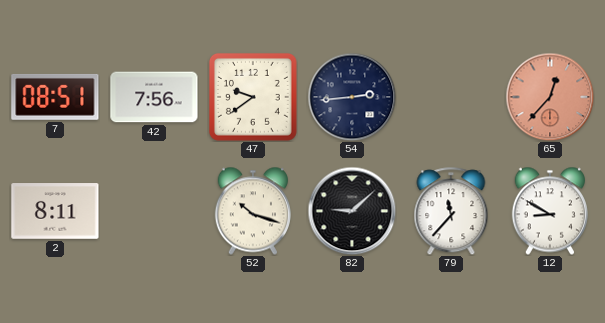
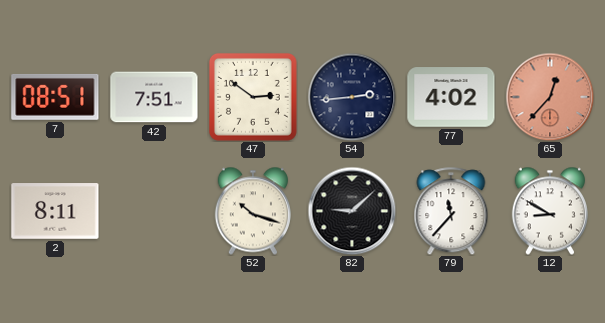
42: 7:56 -> 7:51
47: 9:39 -> 2:51
77: none -> 4:02
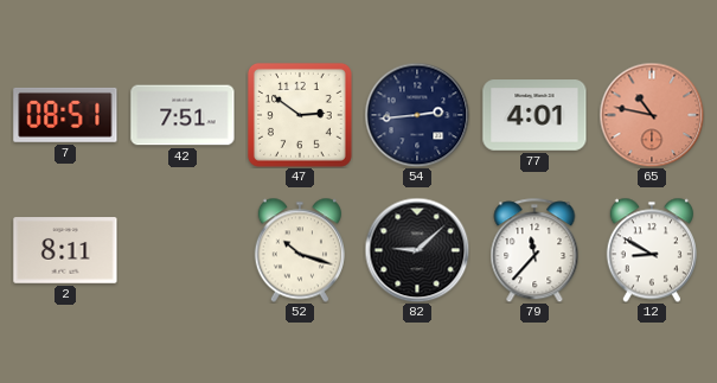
77: 4:02 -> 4:01
65: 12:37 -> 10:47
